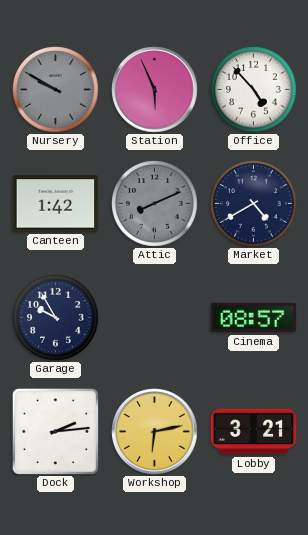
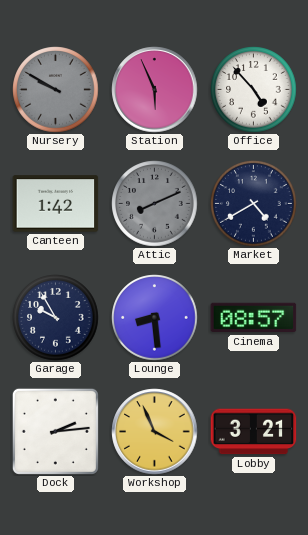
Lounge: none -> 8:29
Workshop: 6:13 -> 3:56
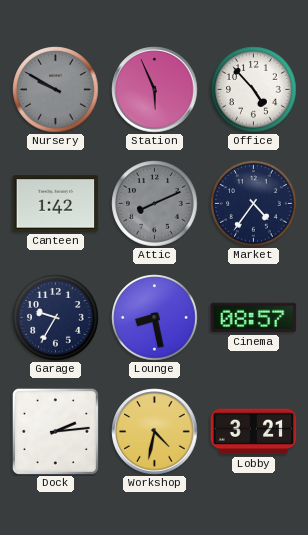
Market: 4:40 -> 4:36
Garage: 9:55 -> 9:35
Lounge: 8:29 -> 8:28
Workshop: 3:56 -> 4:32
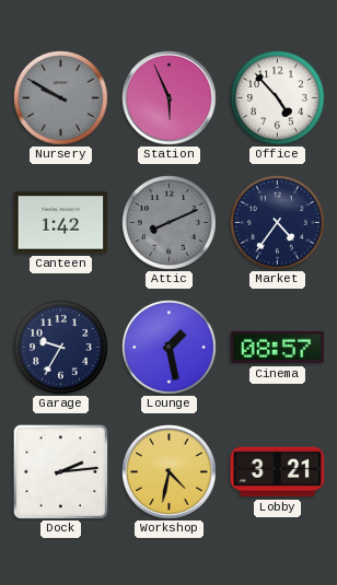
Lounge: 8:28 -> 1:28
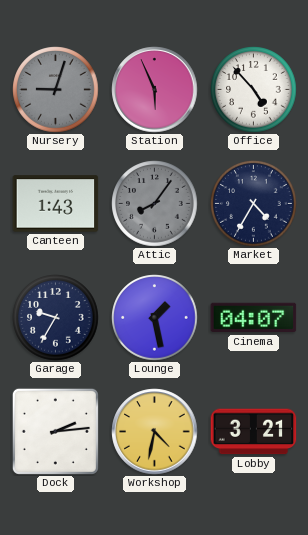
Nursery: 9:50 -> 9:03
Canteen: 1:42 -> 1:43
Attic: 8:11 -> 8:06
Market: 4:36 -> 4:35
Cinema: 08:57 -> 04:07
